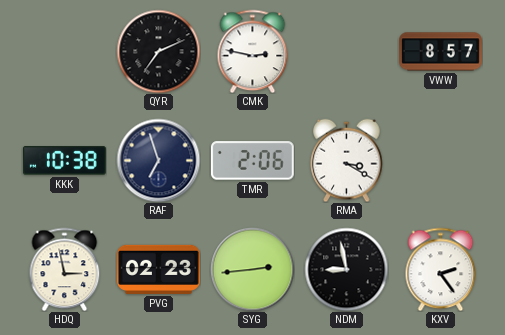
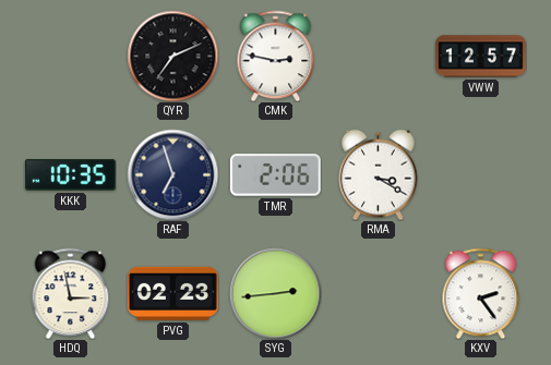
VWW: 8:57 -> 12:57
KKK: 10:38 -> 10:35
NDM: 8:58 -> none
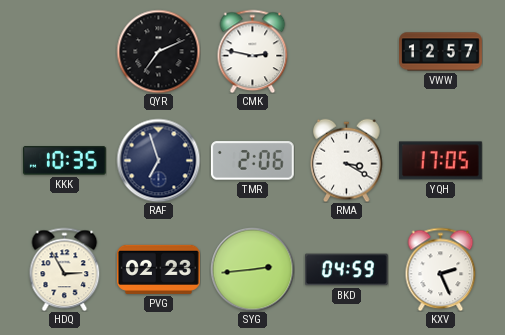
YQH: none -> 17:05
HDQ: 2:58 -> 2:55
BKD: none -> 04:59
KXV: 2:24 -> 2:26
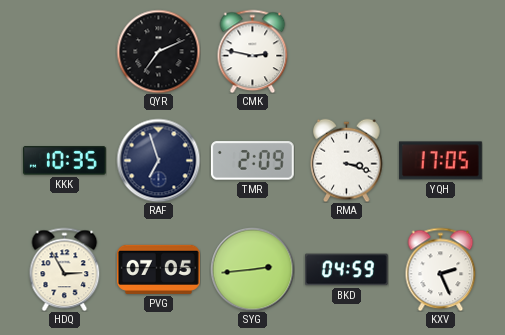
VWW: 12:57 -> none
TMR: 2:06 -> 2:09
RMA: 3:20 -> 3:18
PVG: 02:23 -> 07:05
